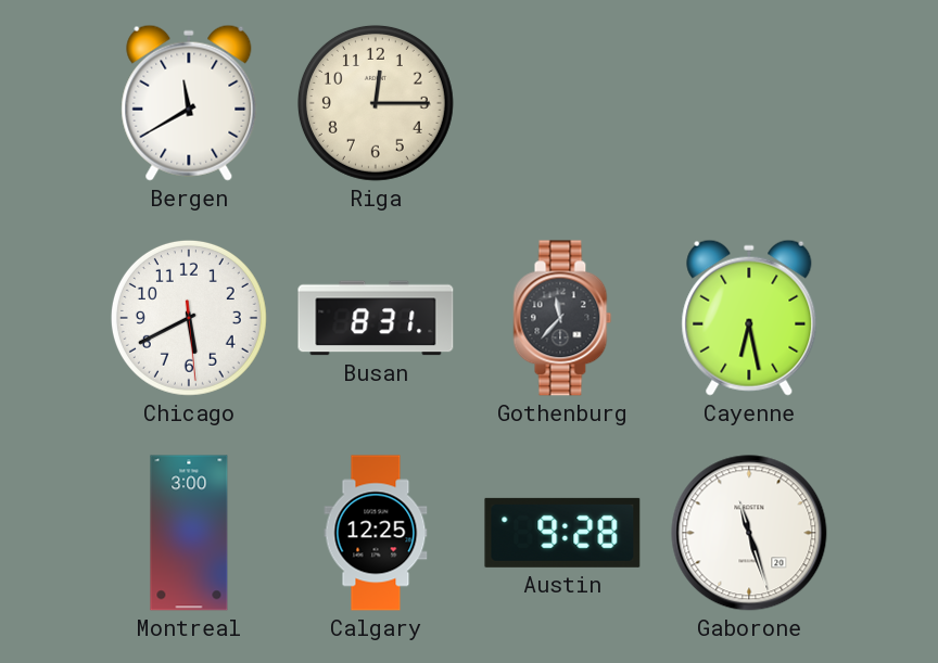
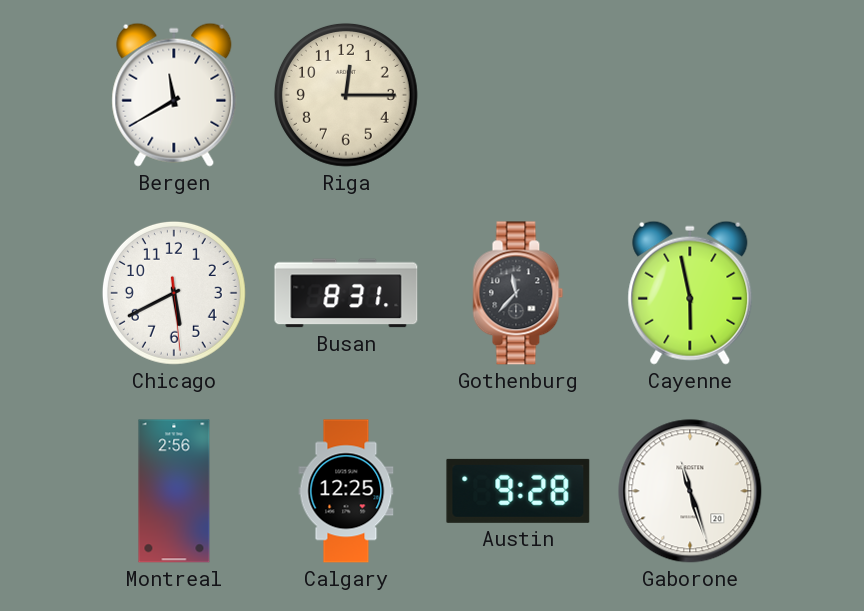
Cayenne: 6:28 -> 5:58
Montreal: 3:00 -> 2:56
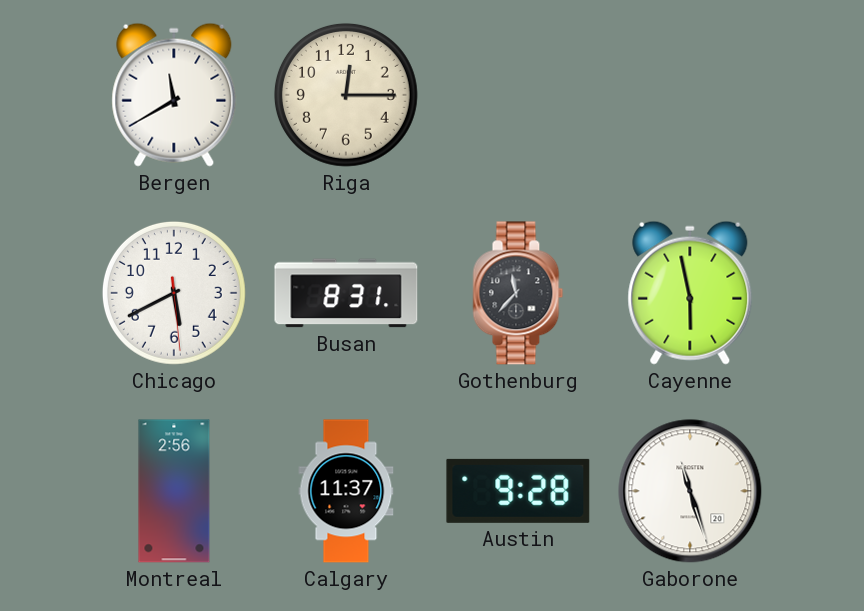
Calgary: 12:25 -> 11:37
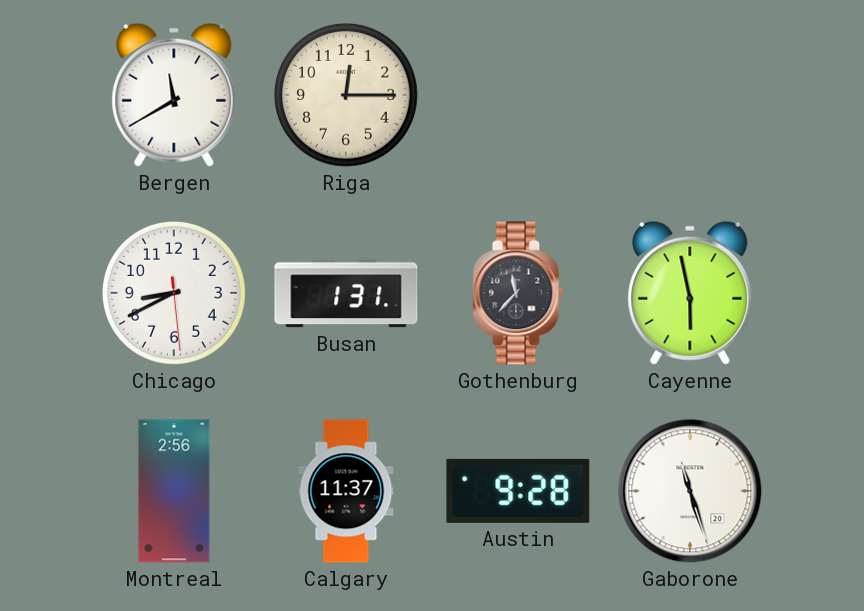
Chicago: 5:40 -> 8:40
Busan: 8:31 -> 1:31
